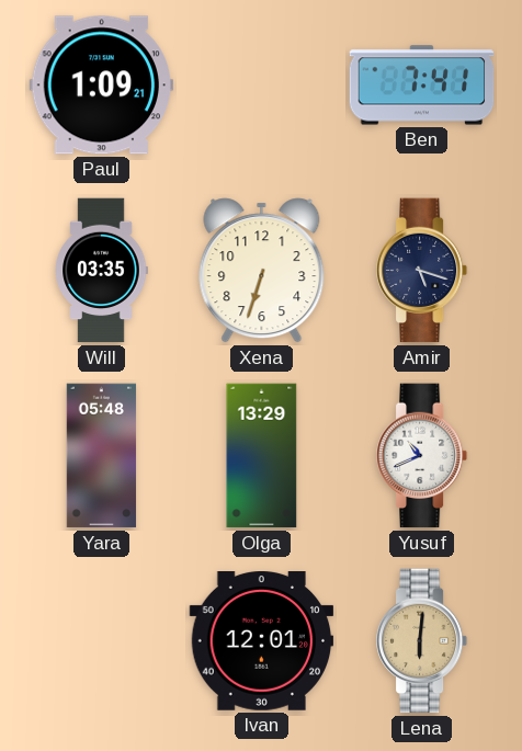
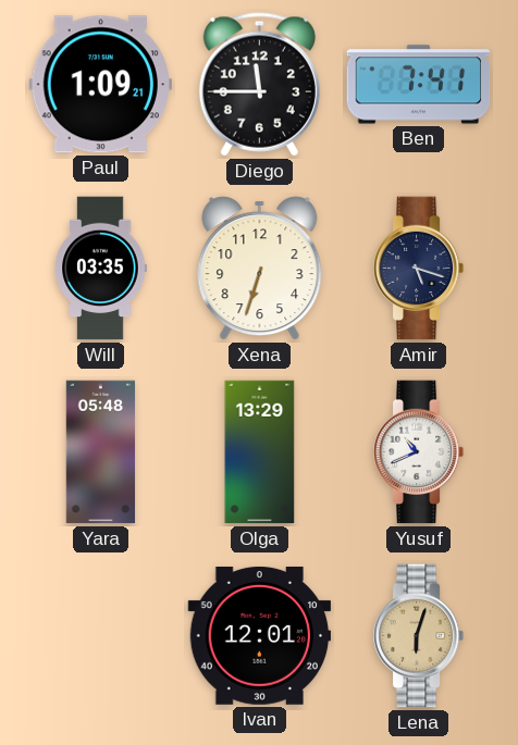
Diego: none -> 11:45
Lena: 6:01 -> 6:03
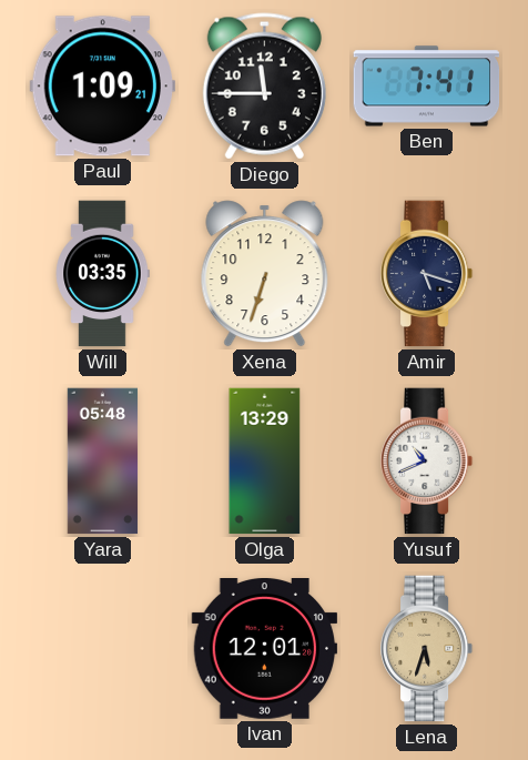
Lena: 6:03 -> 5:33
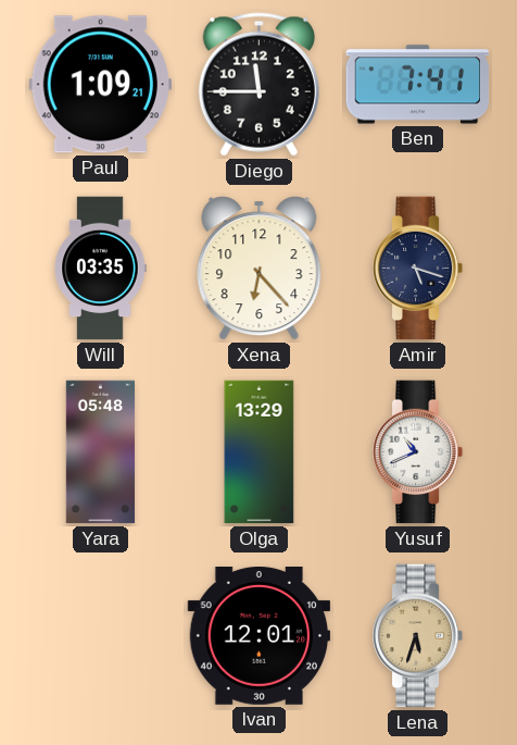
Xena: 6:33 -> 6:23
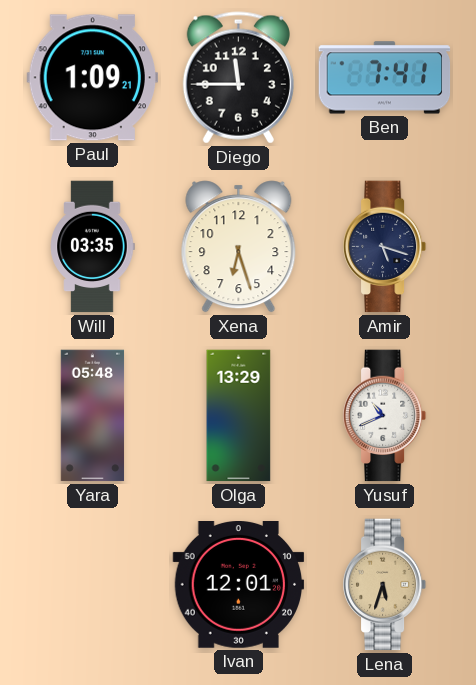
Xena: 6:23 -> 6:27
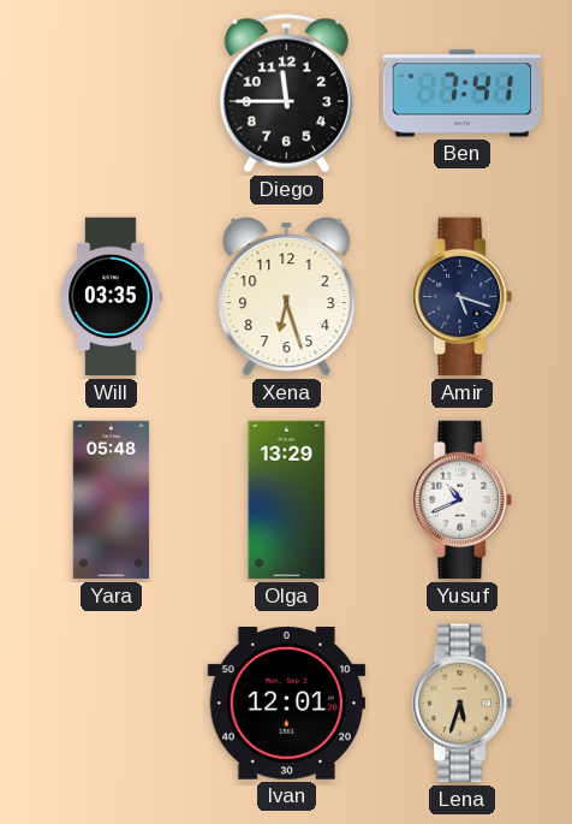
Paul: 1:09 -> none
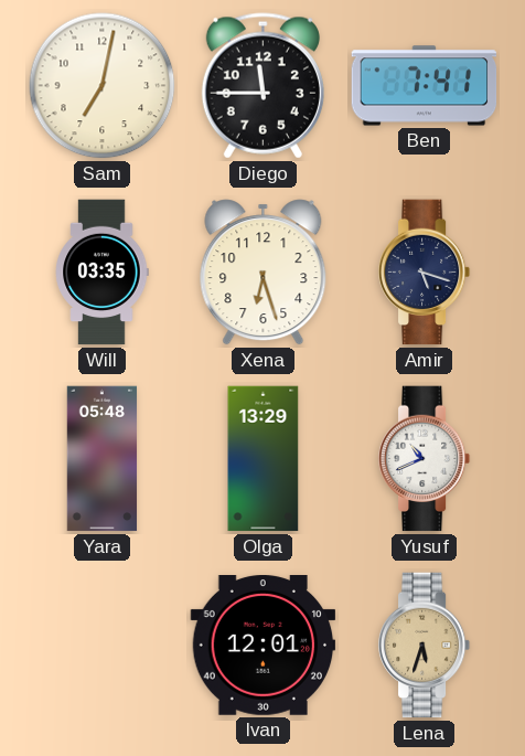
Sam: none -> 7:02
